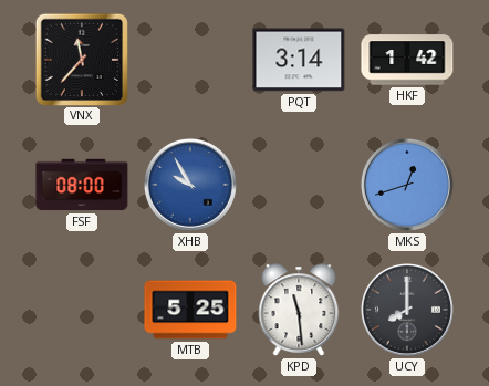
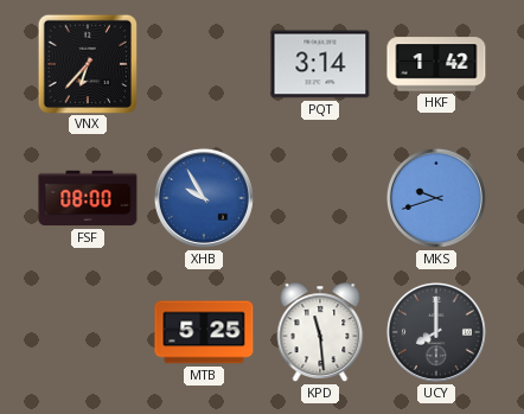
VNX: 11:37 -> 6:37
MKS: 12:42 -> 9:42
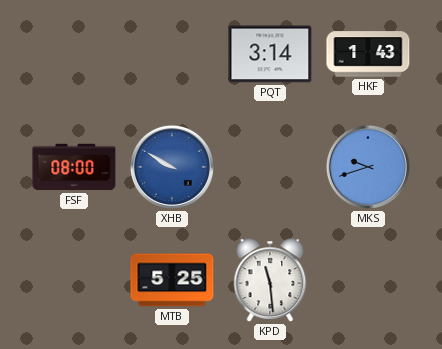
VNX: 6:37 -> none
HKF: 1:42 -> 1:43
XHB: 9:55 -> 9:50
UCY: 8:00 -> none
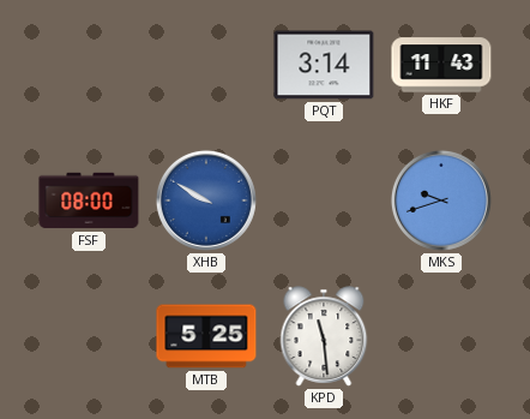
HKF: 1:43 -> 11:43
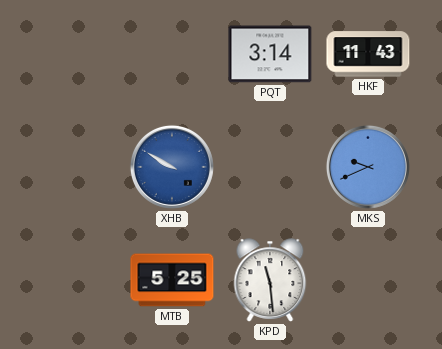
FSF: 08:00 -> none
MKS: 9:42 -> 9:41
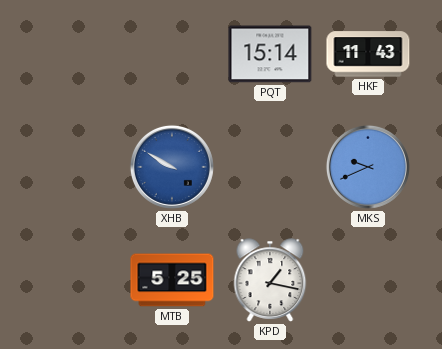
PQT: 3:14 -> 15:14
KPD: 11:29 -> 1:17
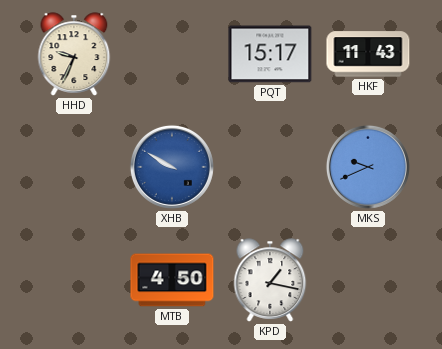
HHD: none -> 9:34
PQT: 15:14 -> 15:17
MTB: 5:25 -> 4:50
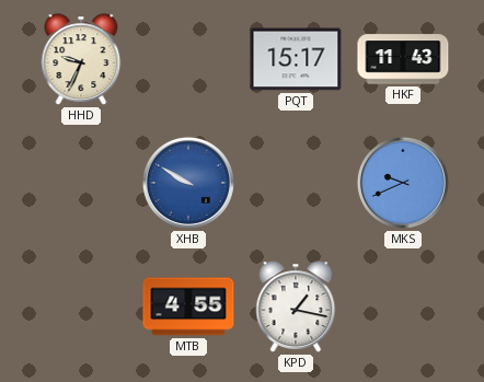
MTB: 4:50 -> 4:55
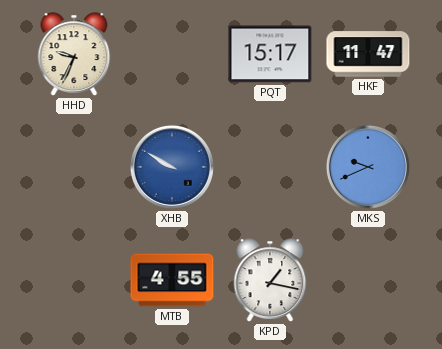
HKF: 11:43 -> 11:47
